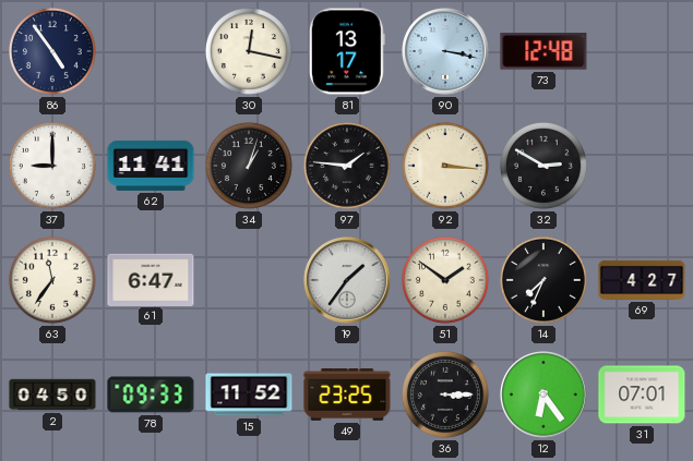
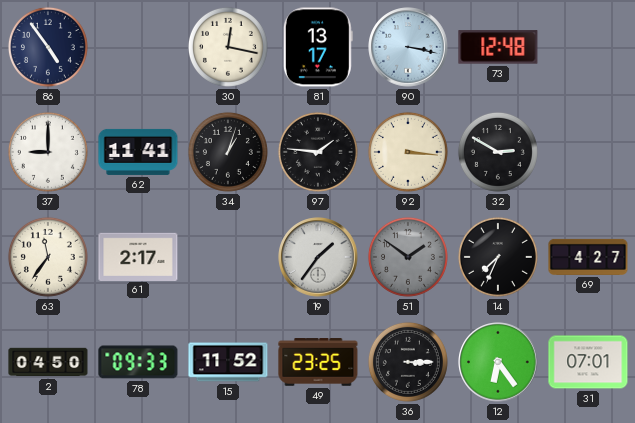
61: 6:47 -> 2:17
51 dial: cream -> grey
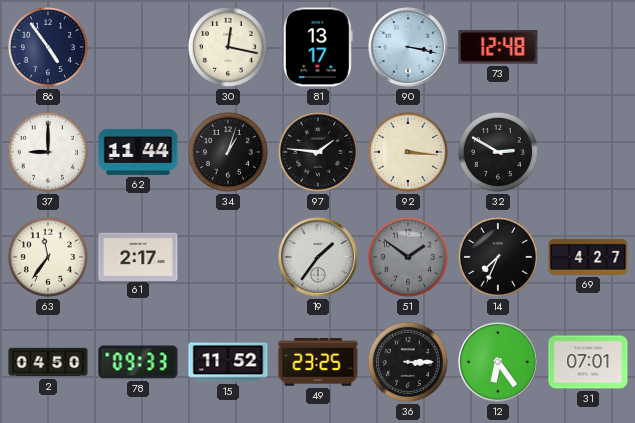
62: 11:41 -> 11:44
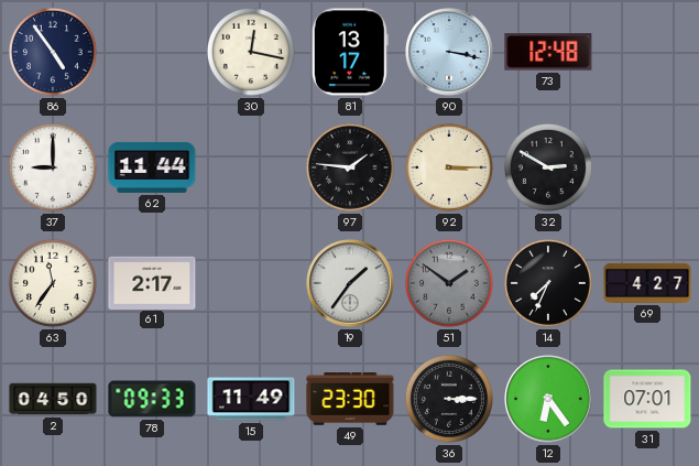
34: 1:03 -> none
92: 3:16 -> 3:15
15: 11:52 -> 11:49
49: 23:25 -> 23:30
